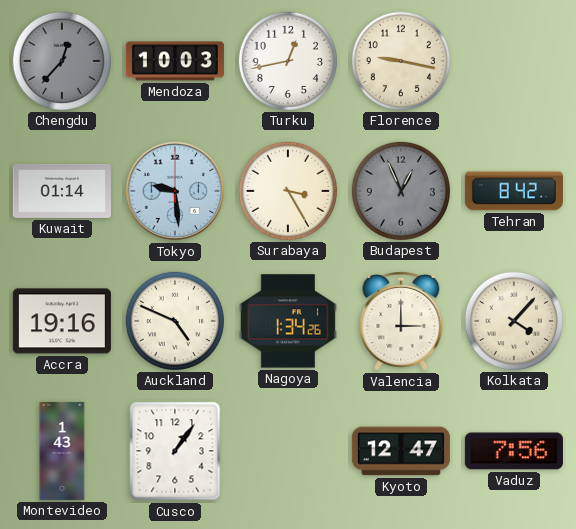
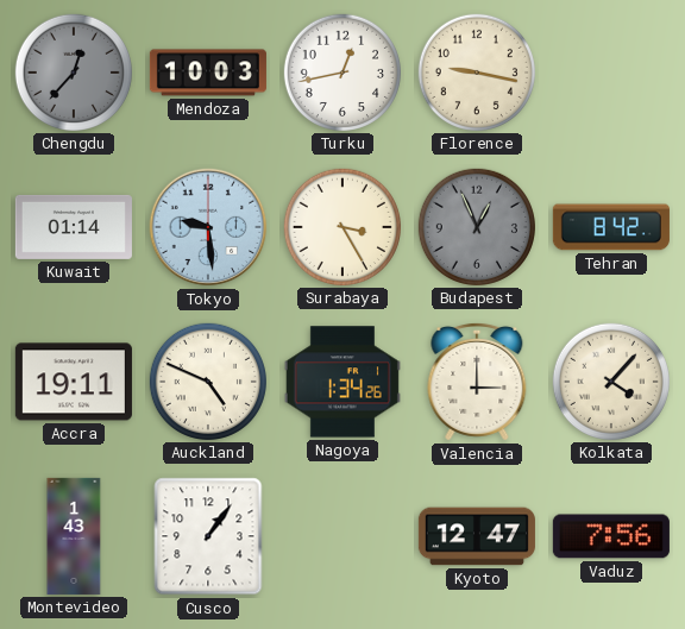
Accra: 19:16 -> 19:11
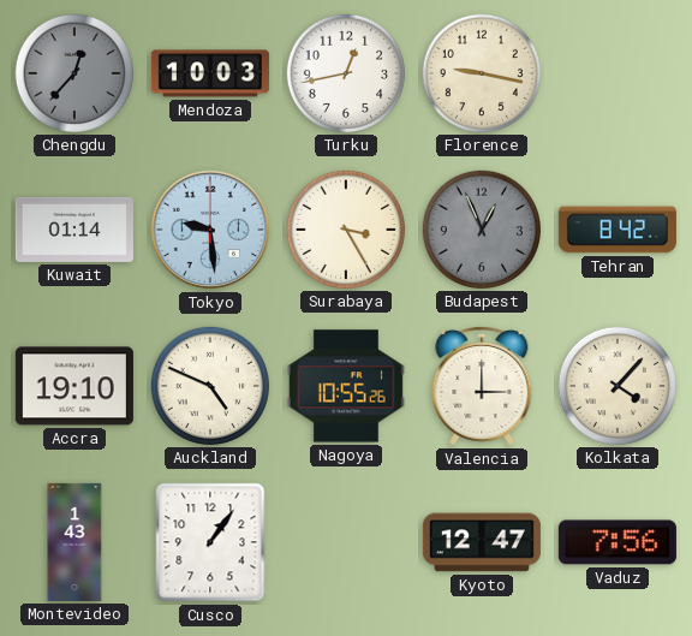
Accra: 19:11 -> 19:10
Nagoya: 1:34 -> 10:55
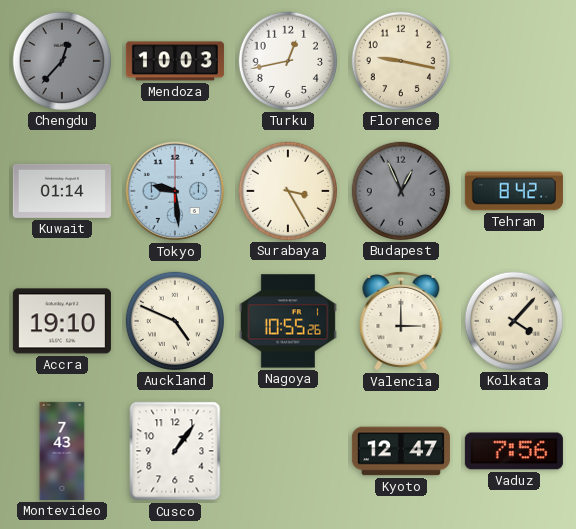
Montevideo: 1:43 -> 7:43
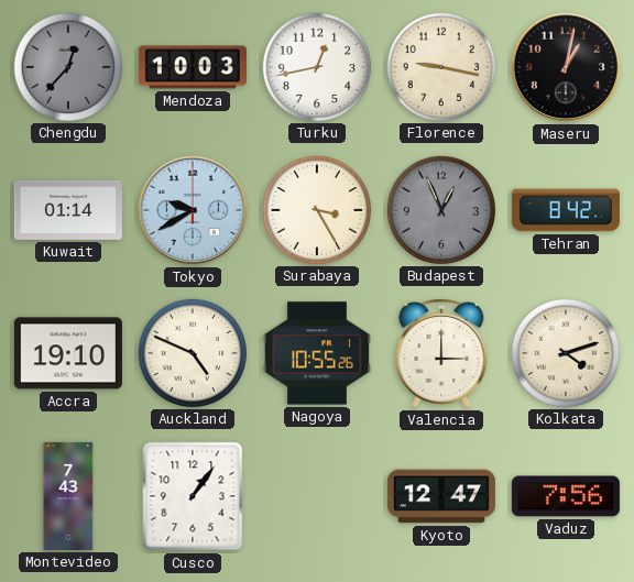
Maseru: none -> 1:02
Tokyo: 9:29 -> 9:40
Kolkata: 4:07 -> 4:12
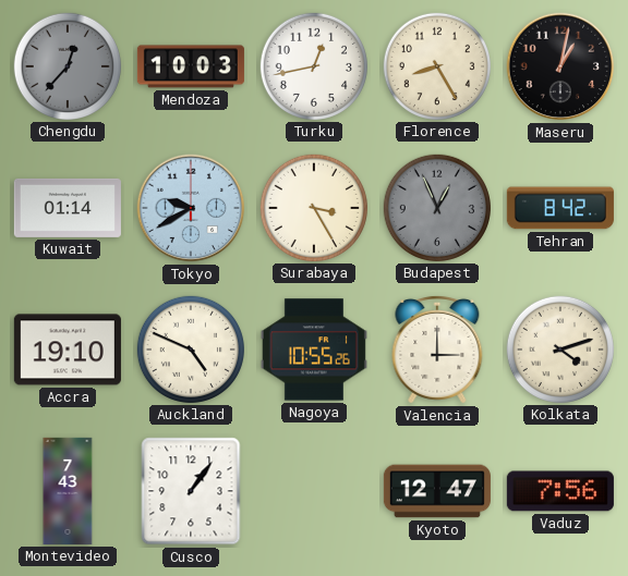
Florence: 9:17 -> 8:25
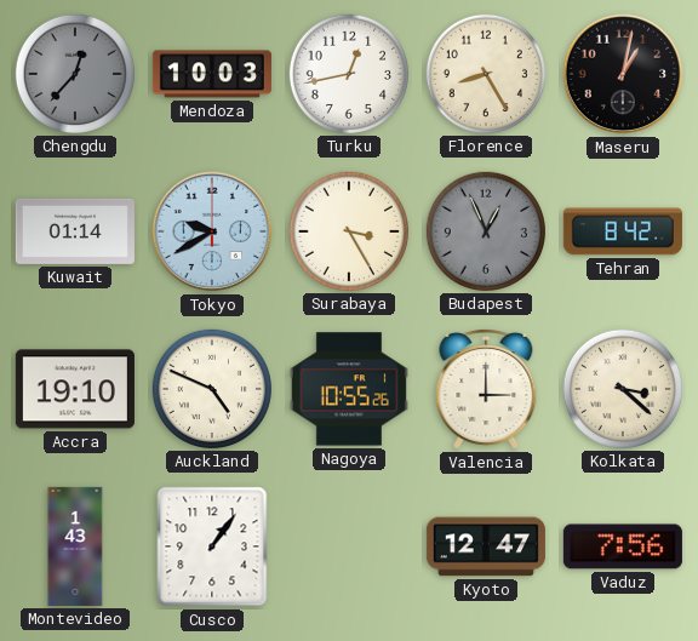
Kolkata: 4:12 -> 3:22
Montevideo: 7:43 -> 1:43
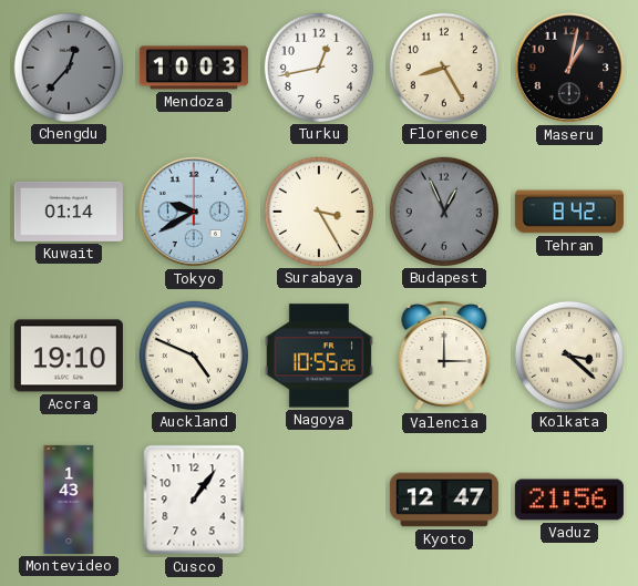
Vaduz: 7:56 -> 21:56
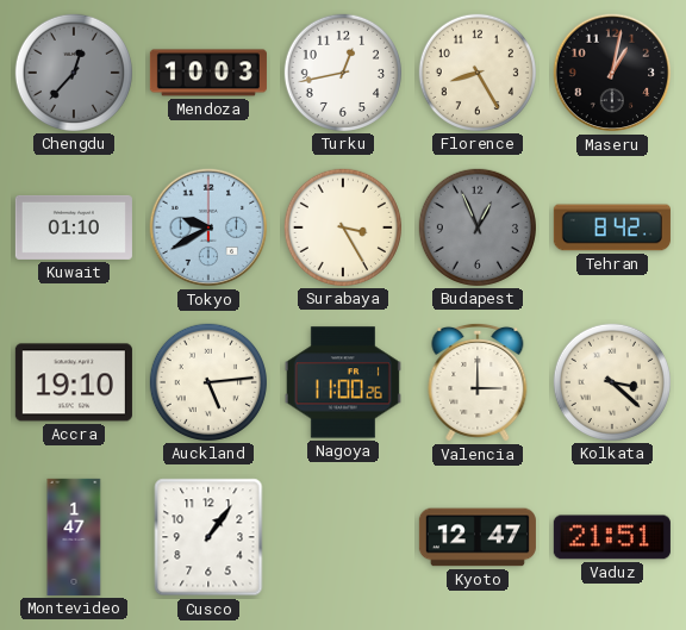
Kuwait: 01:14 -> 01:10
Auckland: 4:49 -> 5:14
Nagoya: 10:55 -> 11:00
Montevideo: 1:43 -> 1:47
Vaduz: 21:56 -> 21:51
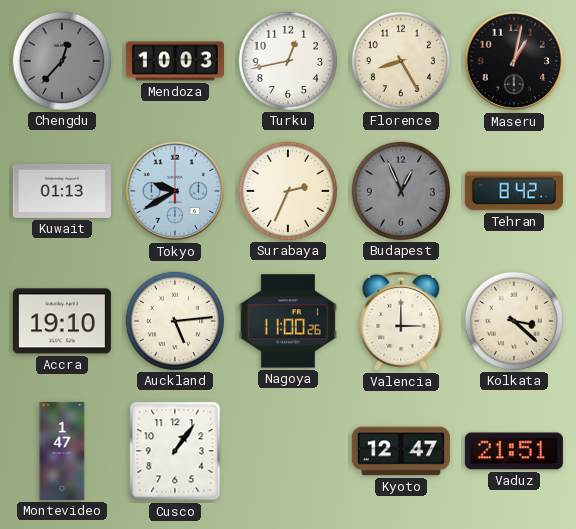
Kuwait: 01:10 -> 01:13
Surabaya: 3:25 -> 2:34
